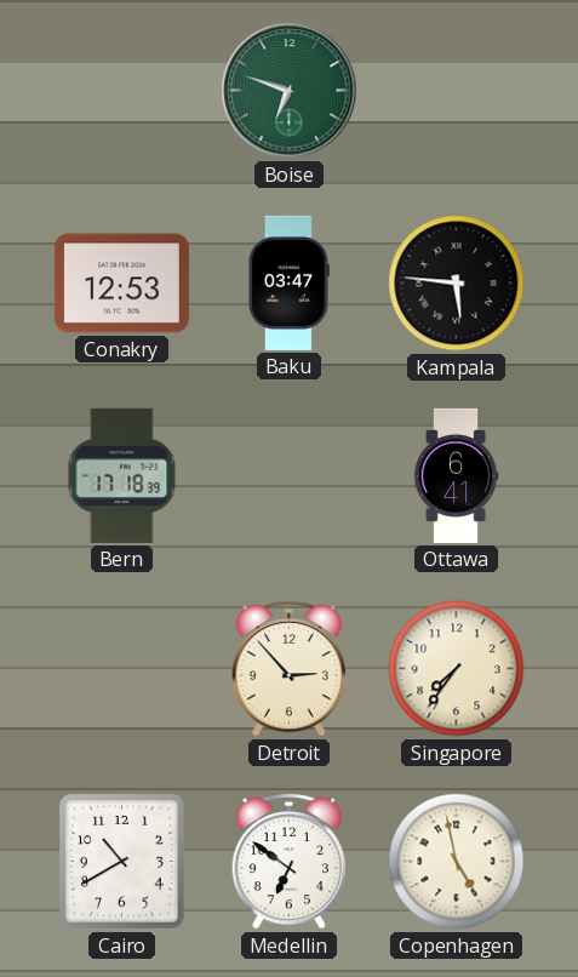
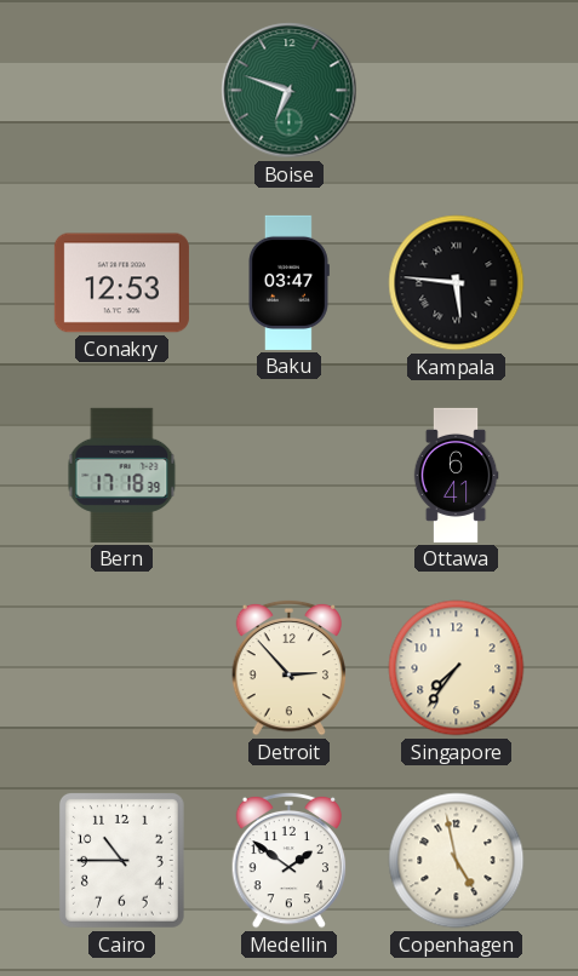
Cairo: 10:40 -> 10:45
Medellin: 6:51 -> 1:51
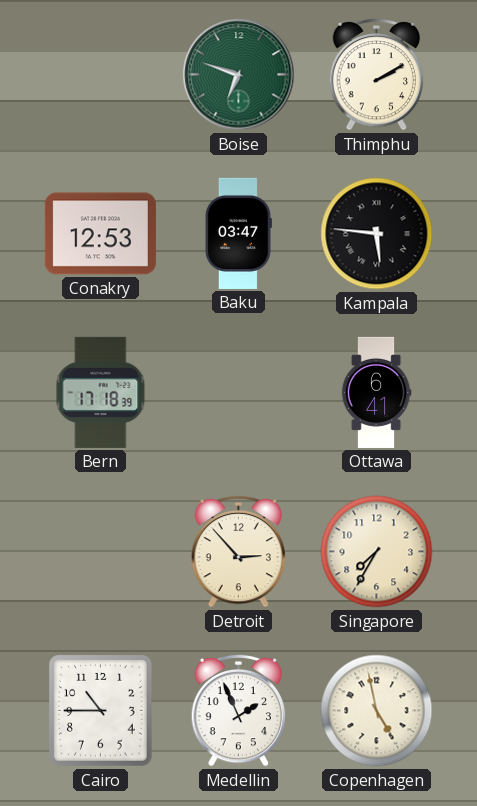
Thimphu: none -> 2:10
Singapore: 7:36 -> 7:35
Medellin: 1:51 -> 1:56
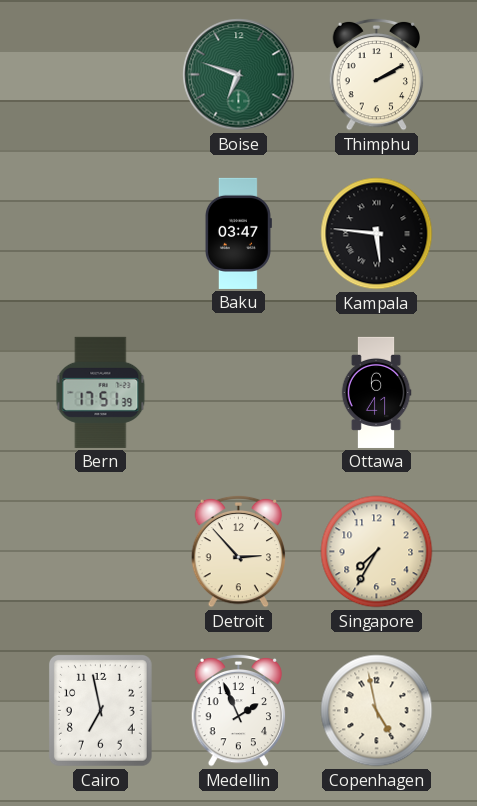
Conakry: 12:53 -> none
Bern: 17:18 -> 17:51
Cairo: 10:45 -> 6:58
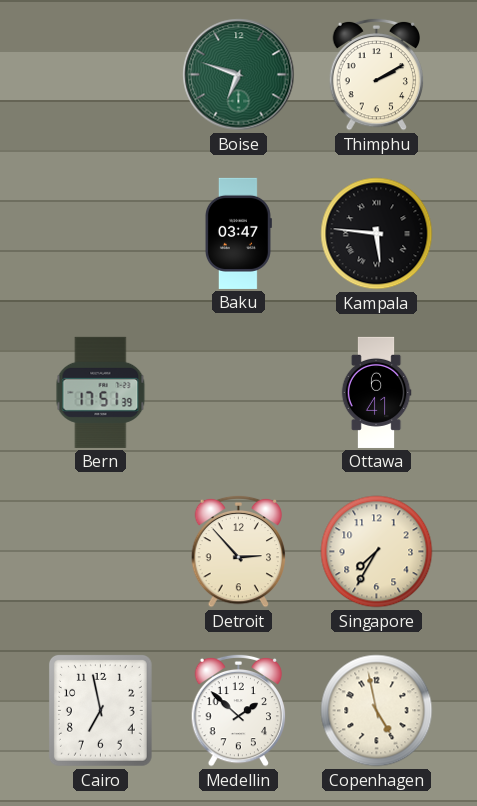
Medellin: 1:56 -> 1:52
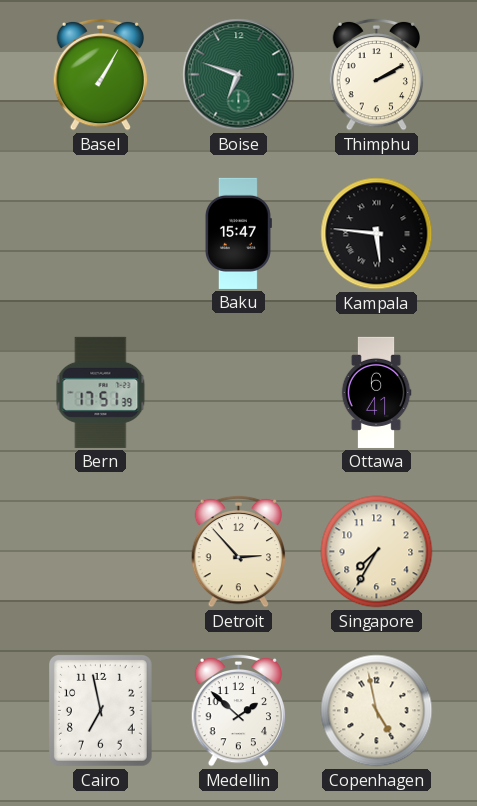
Basel: none -> 1:05
Baku: 03:47 -> 15:47
